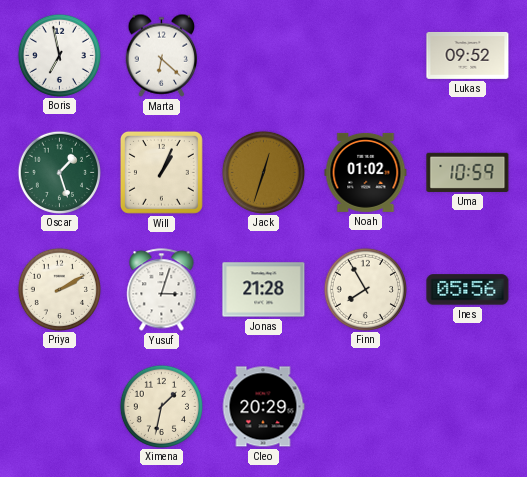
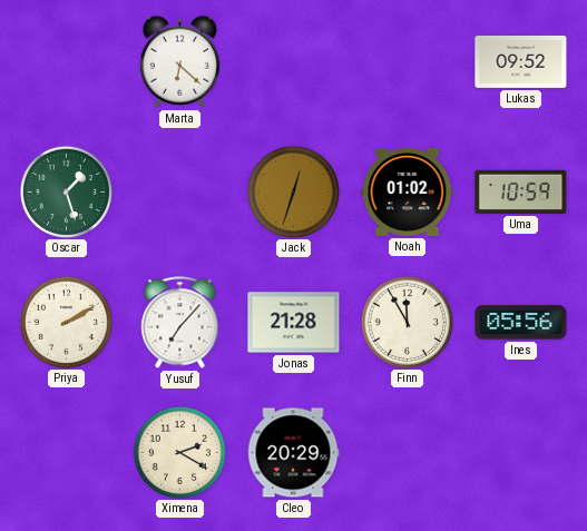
Boris: 6:58 -> none
Will: 1:04 -> none
Yusuf: 3:03 -> 7:07
Finn: 7:55 -> 11:55
Ximena: 1:32 -> 2:20
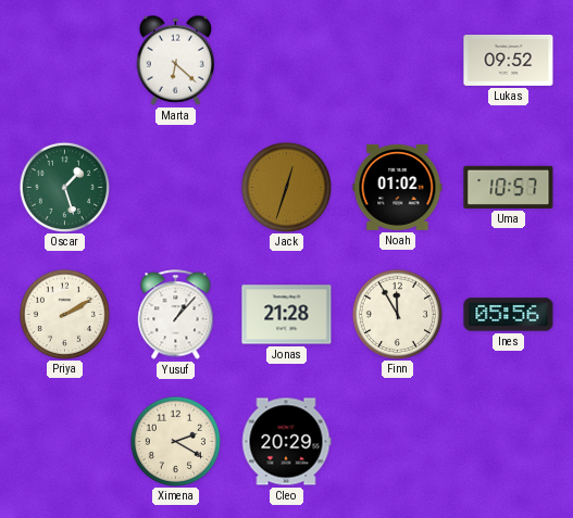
Uma: 10:59 -> 10:57
Yusuf: 7:07 -> 1:07
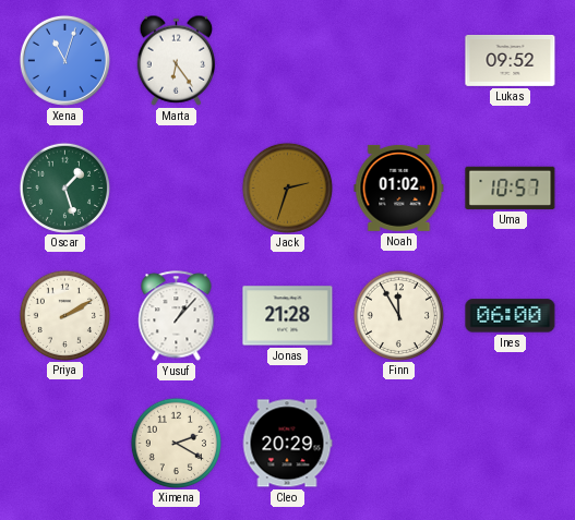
Xena: none -> 11:03
Marta: 6:22 -> 6:24
Jack: 12:33 -> 2:33
Ines: 05:56 -> 06:00
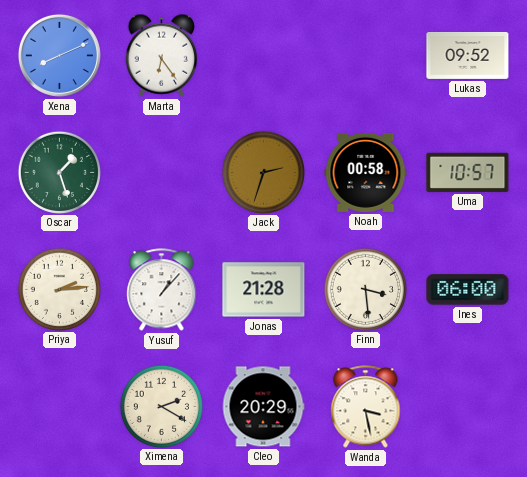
Xena: 11:03 -> 8:11
Noah: 01:02 -> 00:58
Priya: 2:10 -> 2:14
Finn: 11:55 -> 3:29
Wanda: none -> 3:28
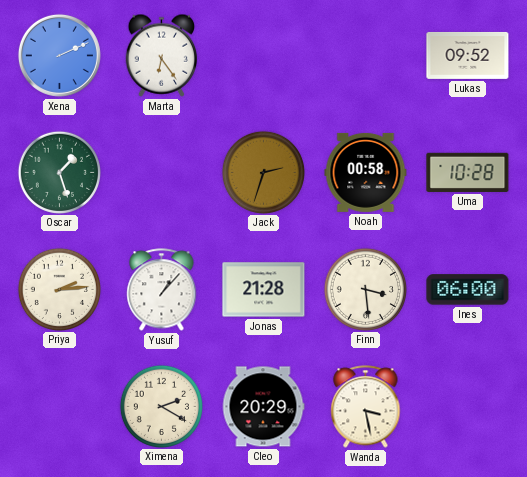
Xena: 8:11 -> 2:11
Uma: 10:57 -> 10:28
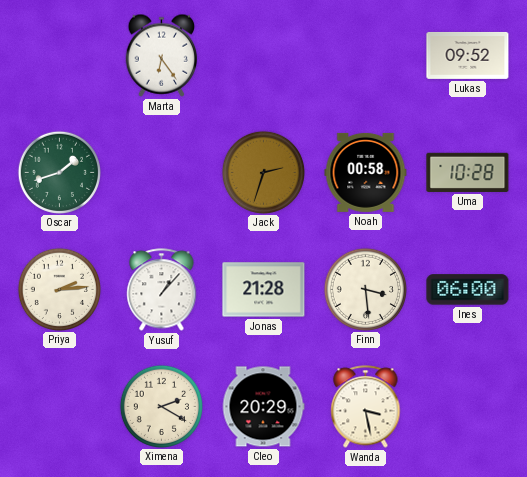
Xena: 2:11 -> none
Oscar: 1:27 -> 1:42
